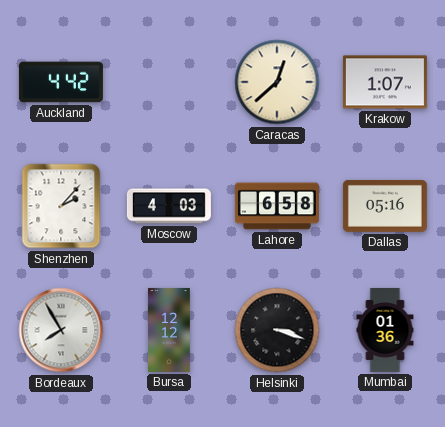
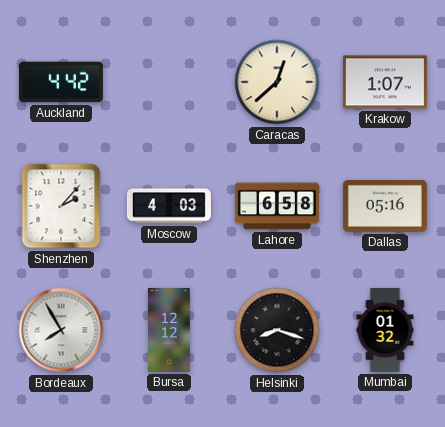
Helsinki: 3:18 -> 8:18
Mumbai: 01:36 -> 01:32
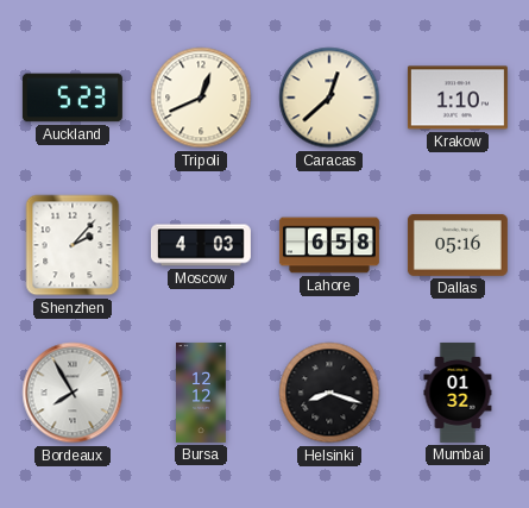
Auckland: 4:42 -> 5:23
Tripoli: none -> 12:41
Krakow: 1:07 -> 1:10
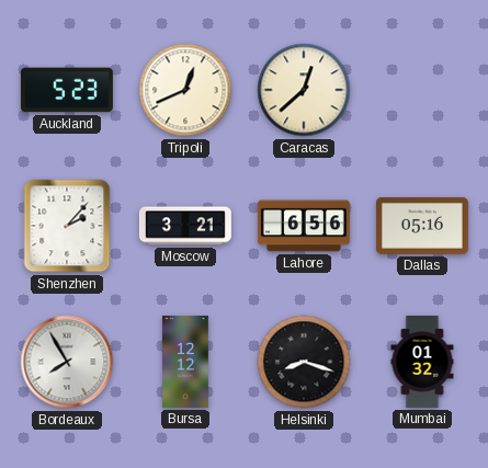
Krakow: 1:10 -> none
Moscow: 4:03 -> 3:21
Lahore: 6:58 -> 6:56
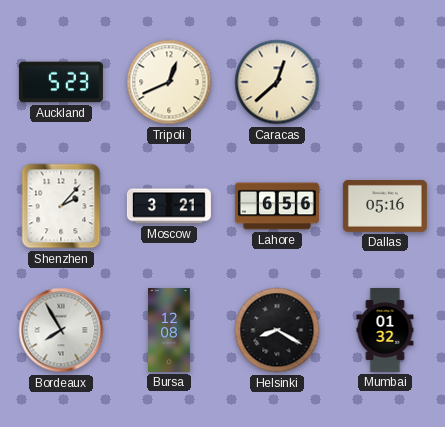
Bursa: 12:12 -> 12:08
Helsinki: 8:18 -> 8:20
